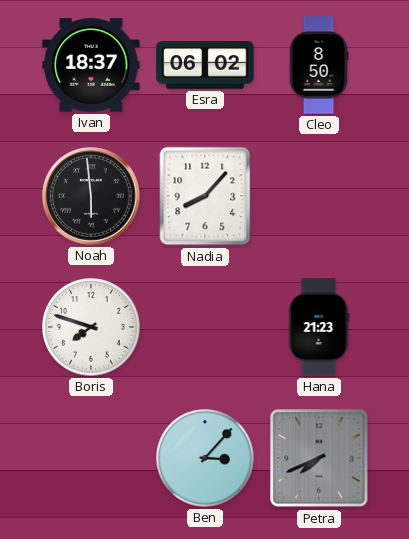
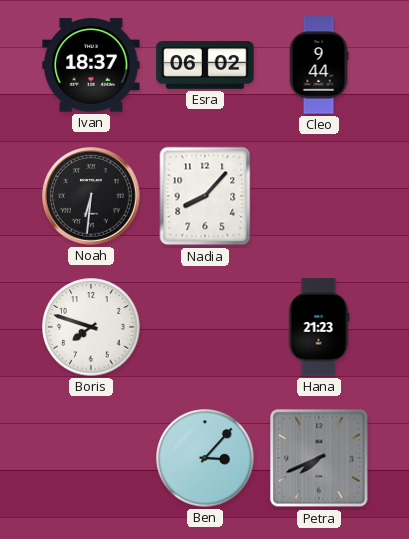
Cleo: 8:50 -> 9:44
Noah: 5:59 -> 6:31
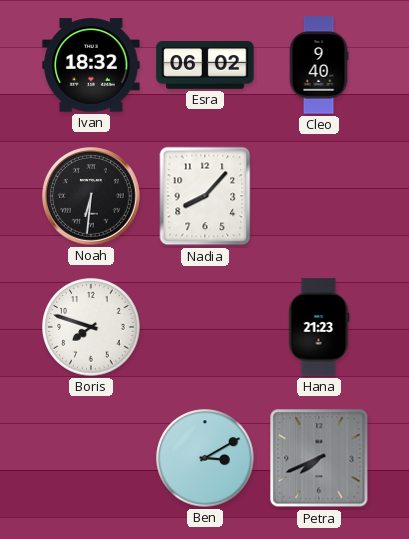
Ivan: 18:37 -> 18:32
Cleo: 9:44 -> 9:40
Ben: 3:07 -> 3:10
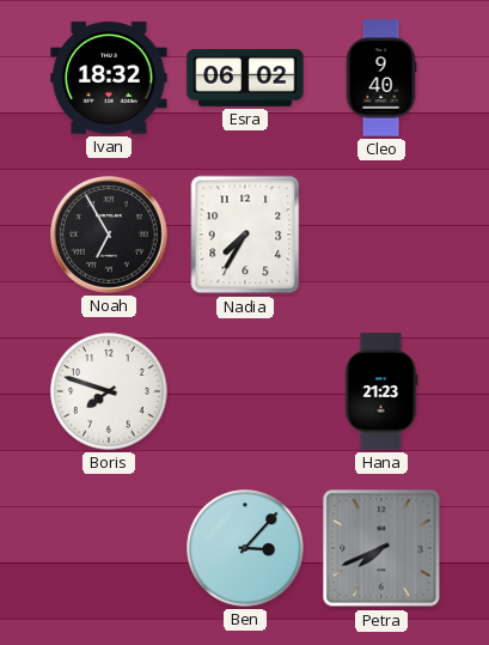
Noah: 6:31 -> 6:55
Nadia: 8:07 -> 7:35
Ben: 3:10 -> 3:07
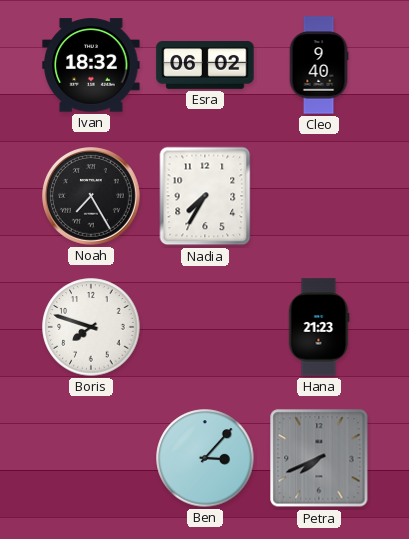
Noah: 6:55 -> 7:25
